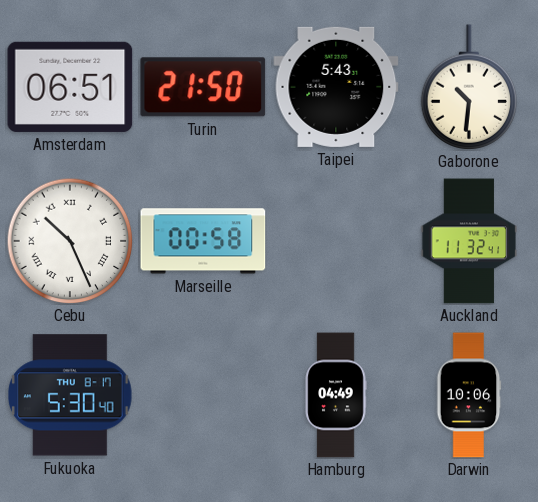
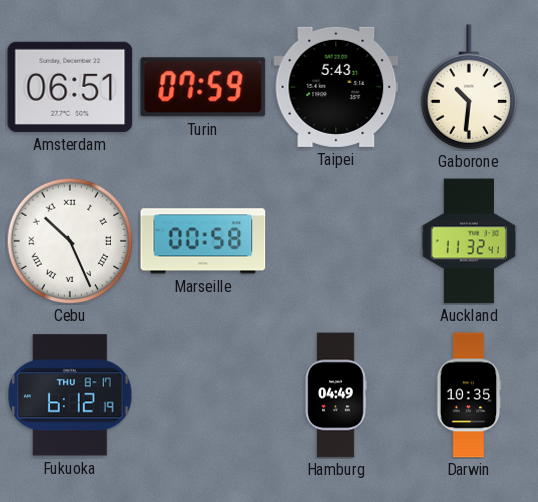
Turin: 21:50 -> 07:59
Fukuoka: 5:30 -> 6:12
Darwin: 10:06 -> 10:35
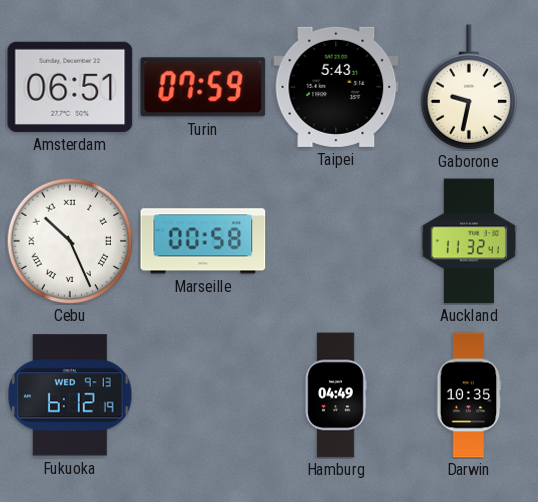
Gaborone: 10:31 -> 9:32
Fukuoka date: THU 8-17 -> WED 9-13
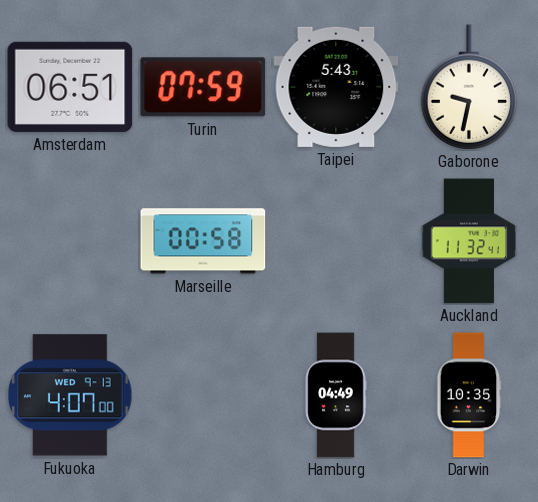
Cebu: 10:26 -> none
Fukuoka: 6:12 -> 4:07
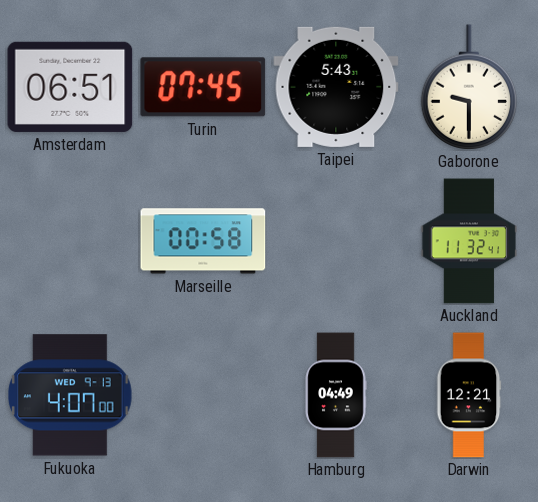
Turin: 07:59 -> 07:45
Gaborone: 9:32 -> 9:30
Darwin: 10:35 -> 12:21
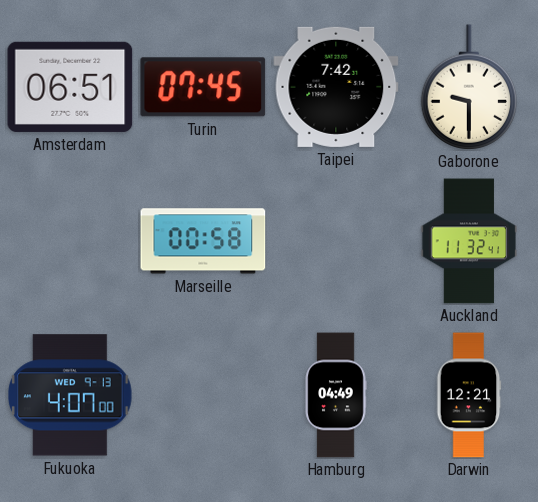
Taipei: 5:43 -> 7:42
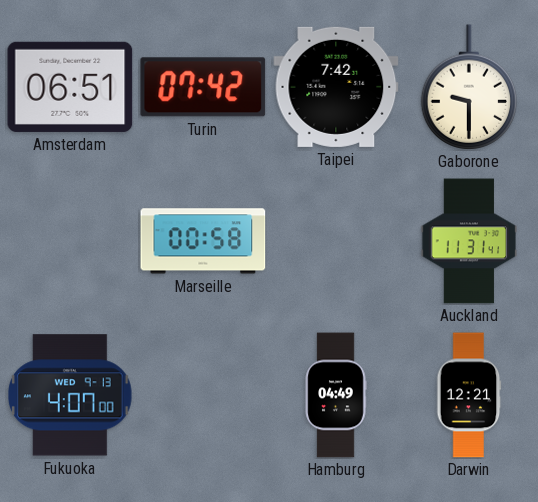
Turin: 07:45 -> 07:42
Auckland: 11:32 -> 11:31
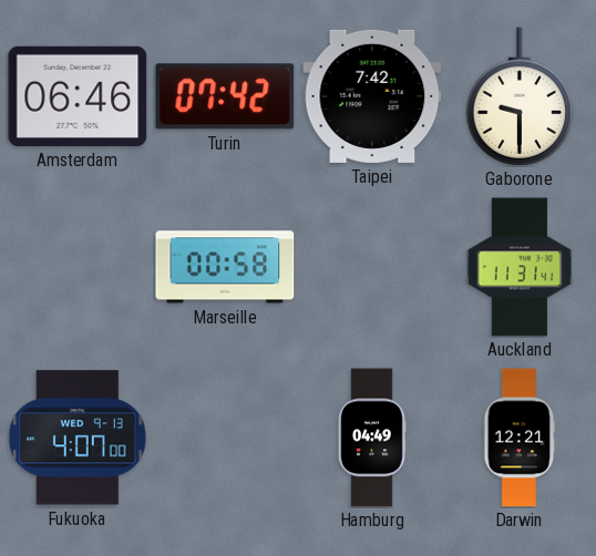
Amsterdam: 06:51 -> 06:46
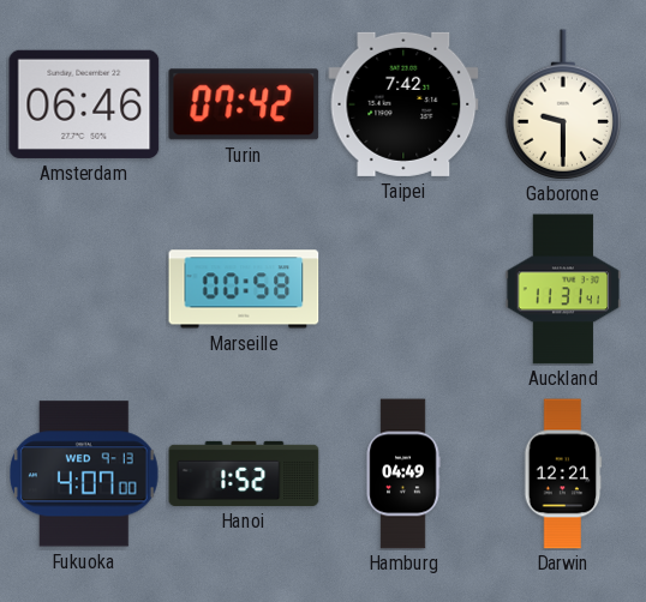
Hanoi: none -> 1:52
